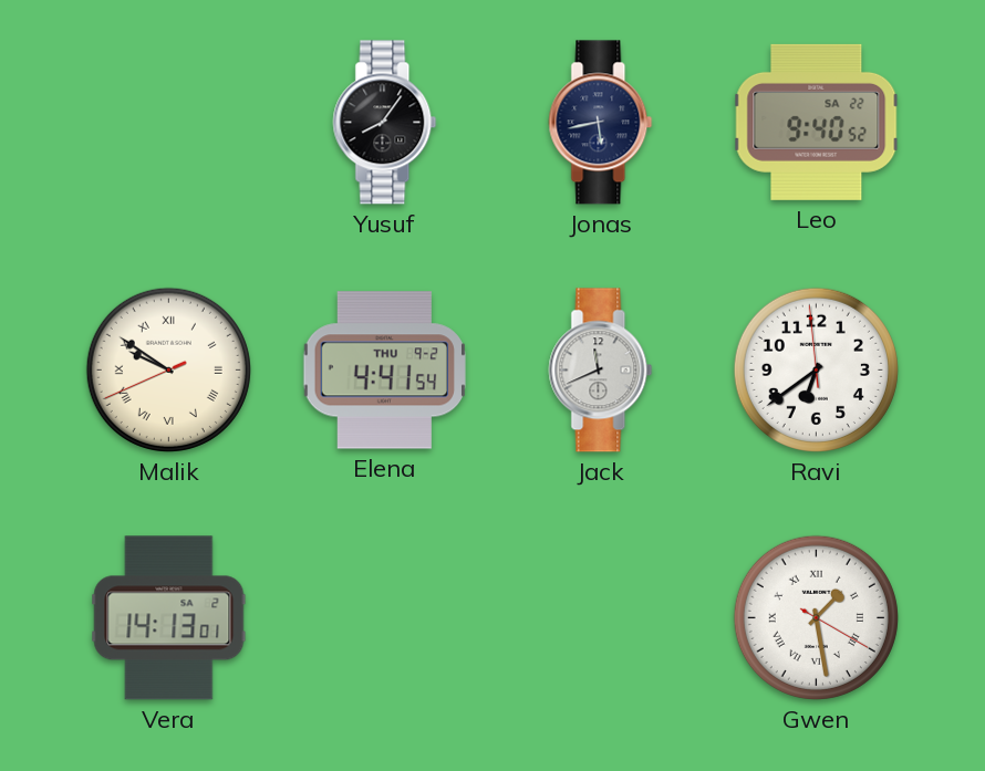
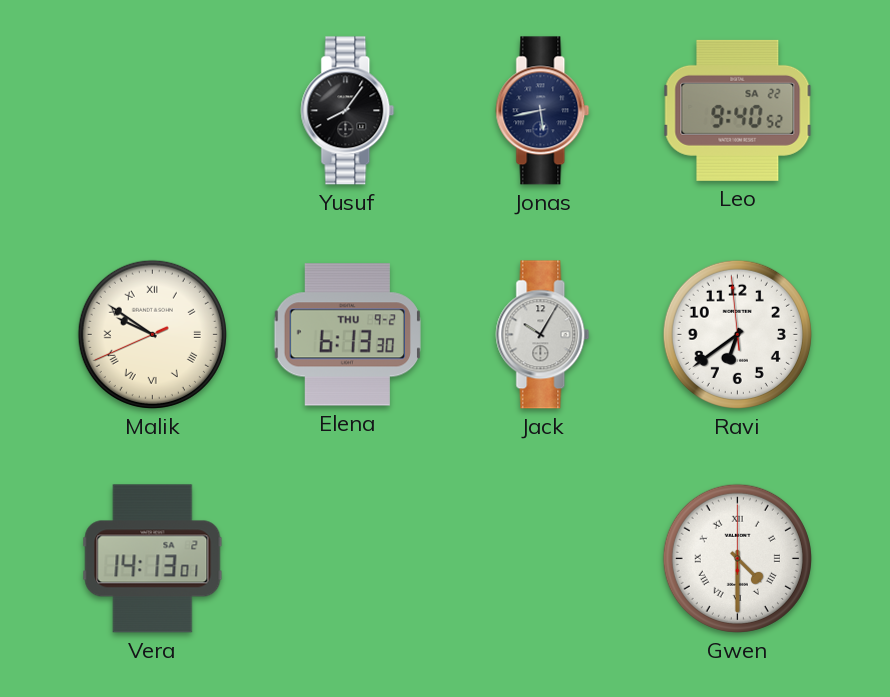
Elena: 4:41 -> 6:13
Jack: 11:41 -> 10:05
Gwen: 1:28 -> 4:30
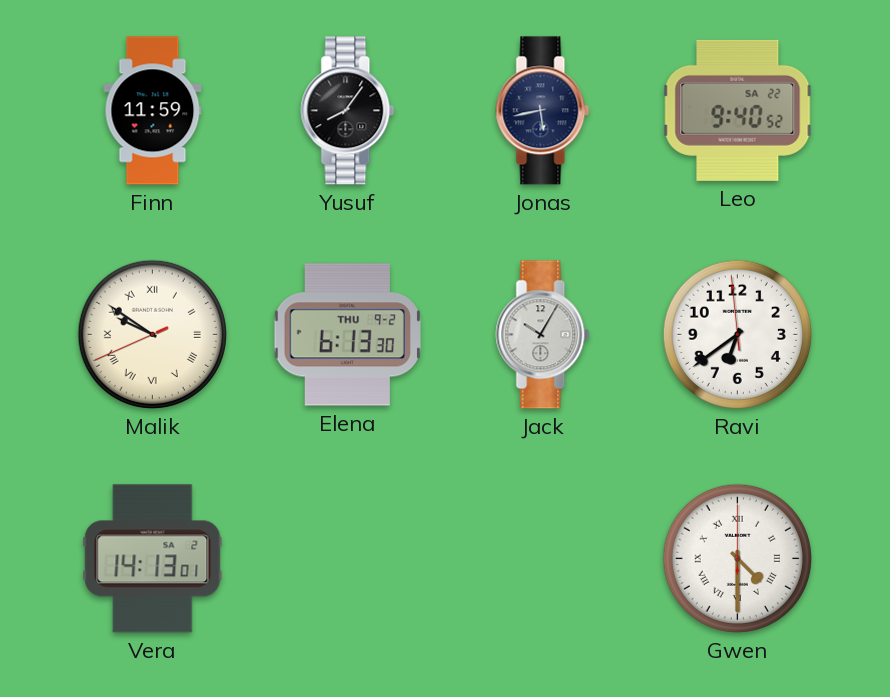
Finn: none -> 11:59
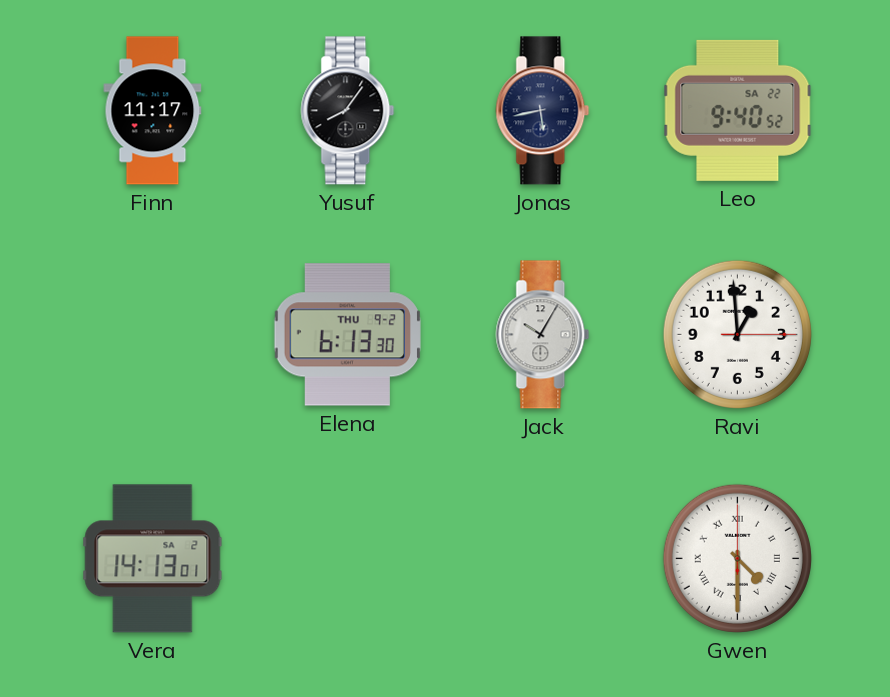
Finn: 11:59 -> 11:17
Malik: 9:50 -> none
Ravi: 6:38 -> 12:59
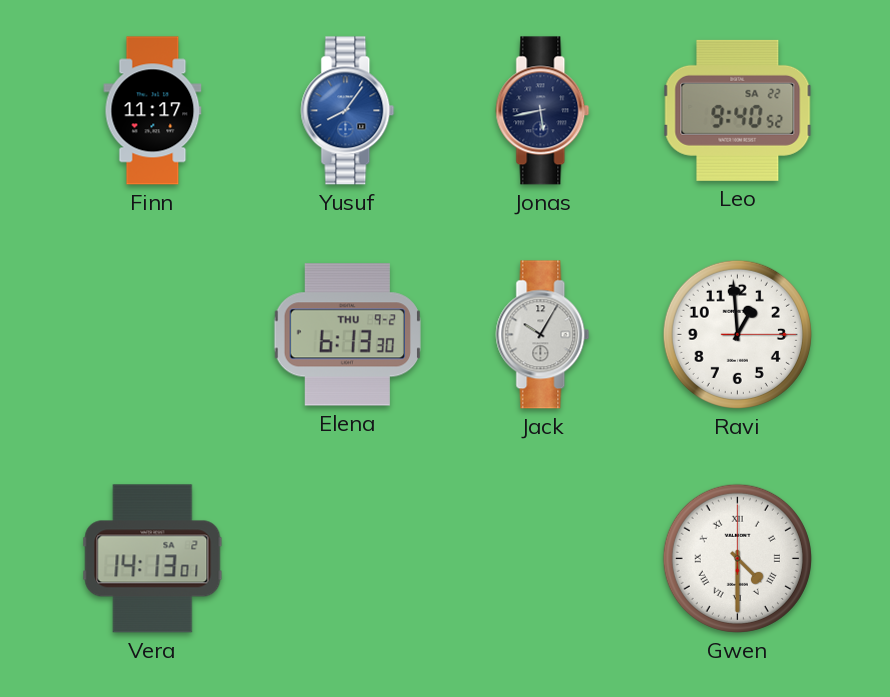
Yusuf dial: black -> blue
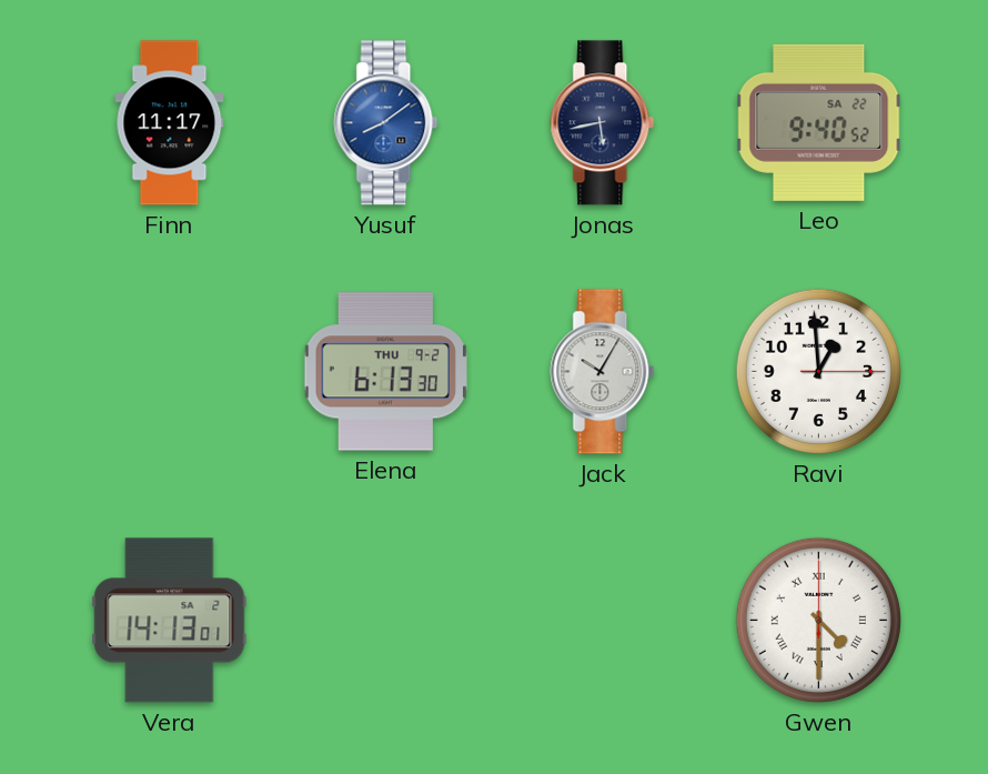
Yusuf: 8:06 -> 8:09
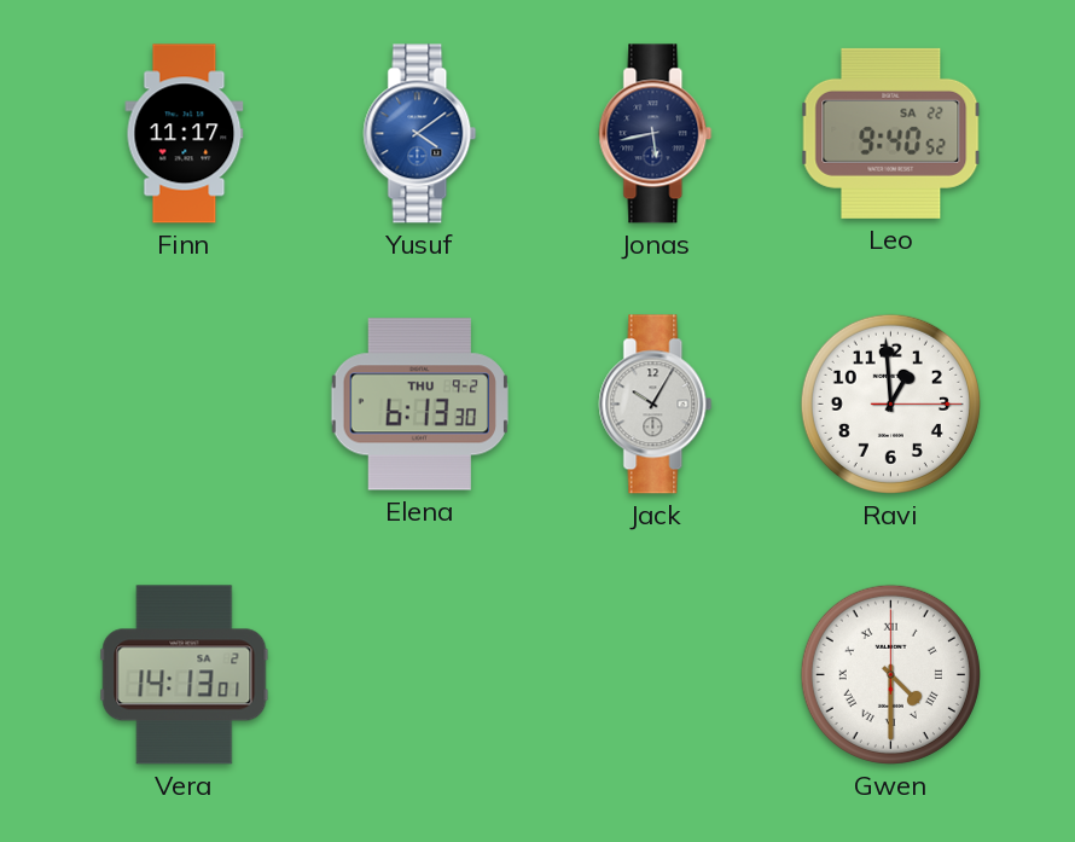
Yusuf: 8:09 -> 4:09
